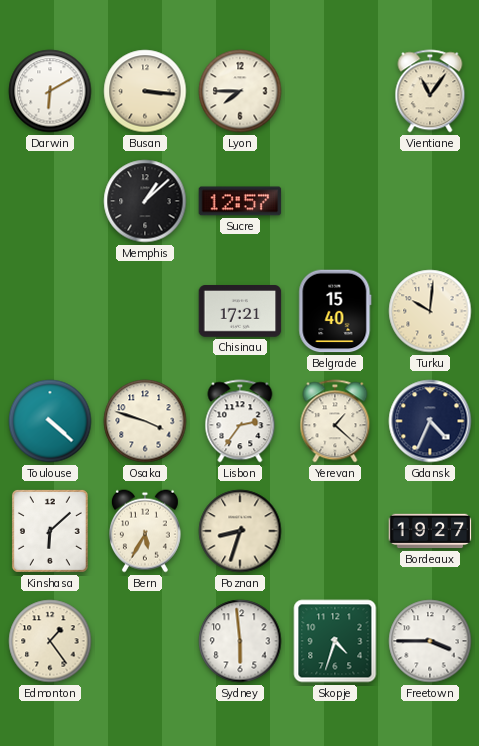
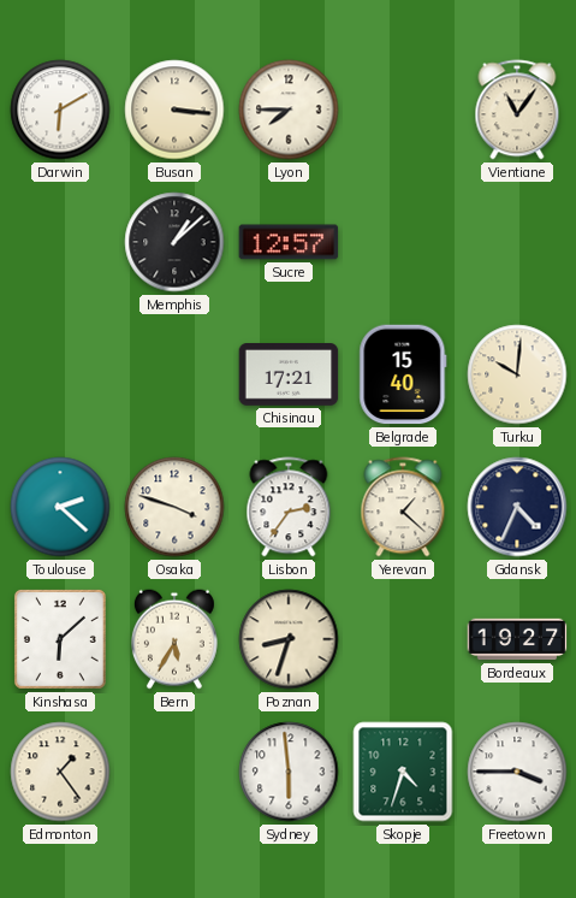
Toulouse: 4:22 -> 2:22
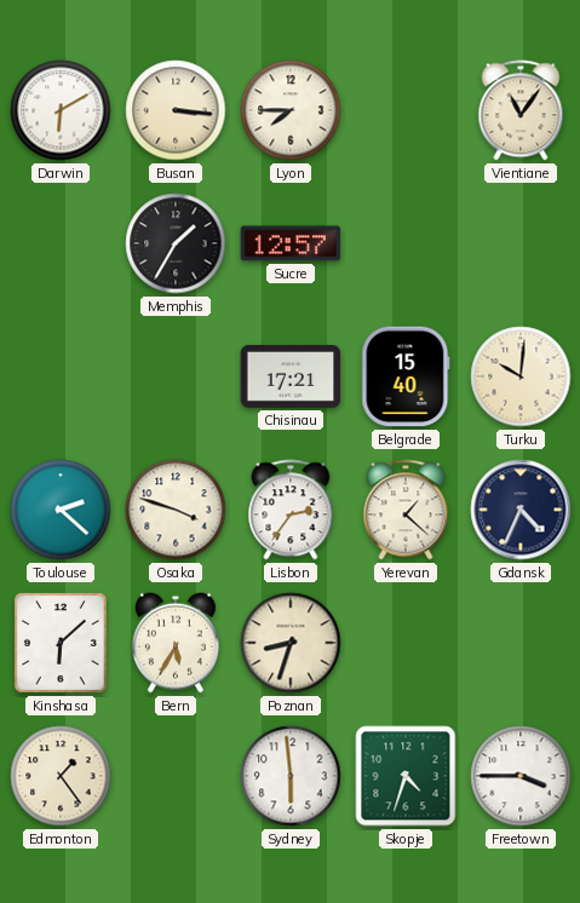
Memphis: 1:08 -> 1:35
Bordeaux: 19:27 -> none
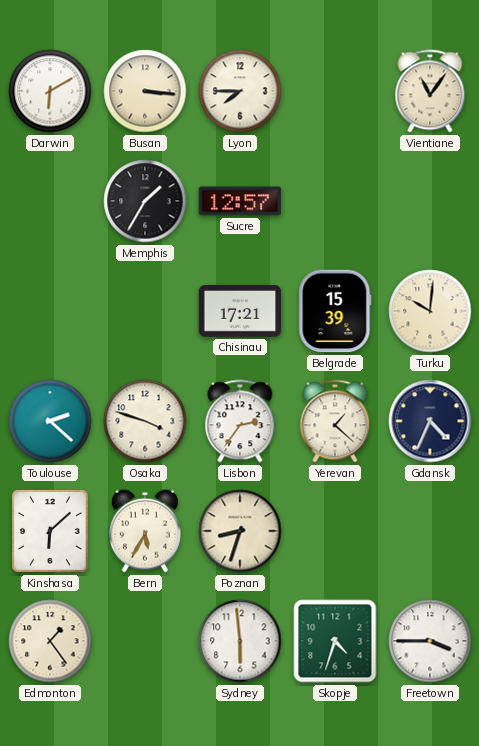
Belgrade: 15:40 -> 15:39
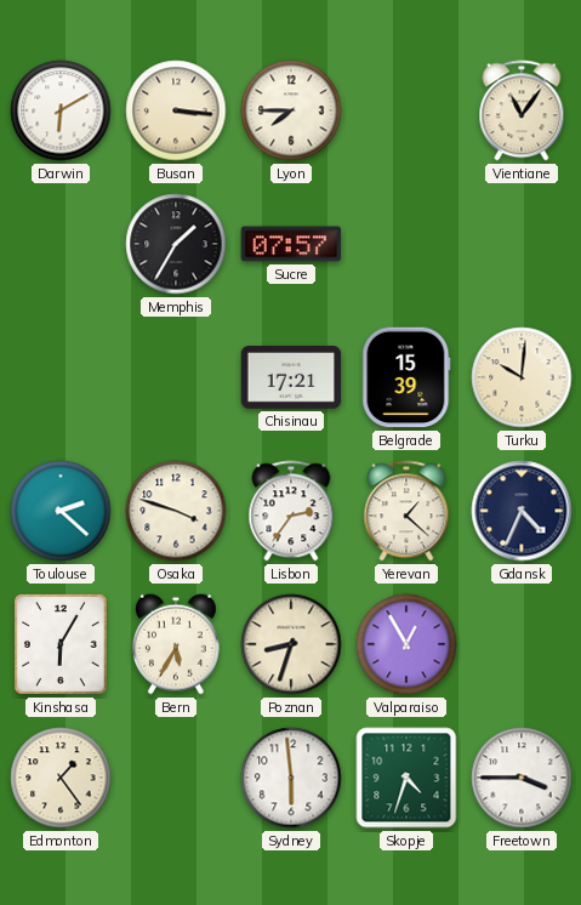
Sucre: 12:57 -> 07:57
Kinshasa: 6:08 -> 6:05
Valparaiso: none -> 12:55
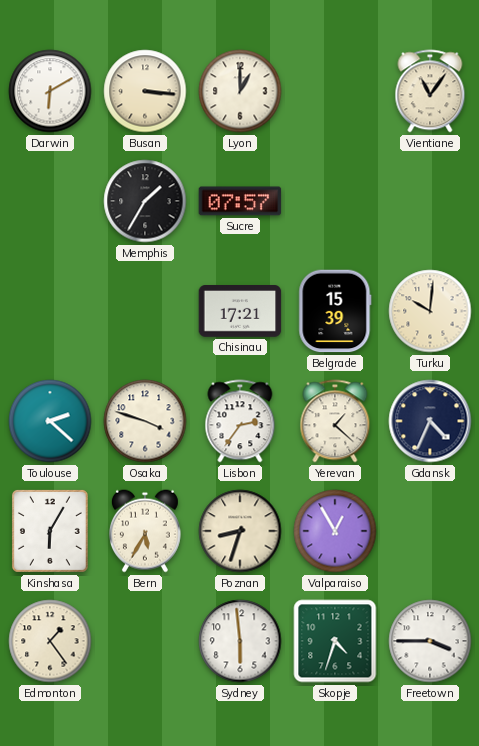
Lyon: 7:45 -> 1:00
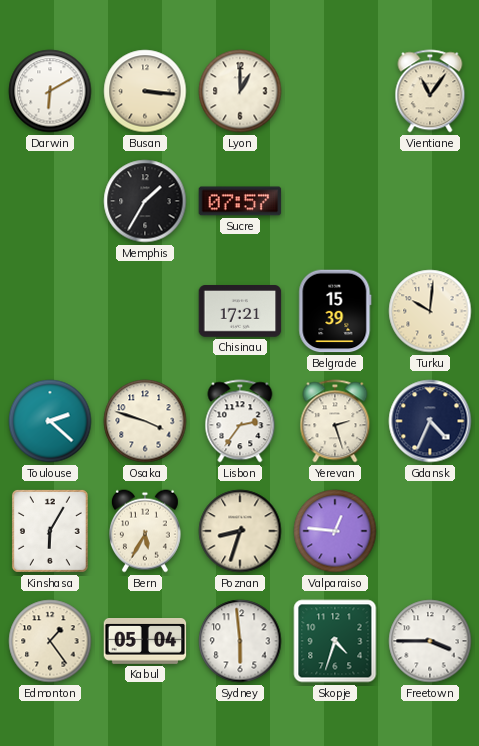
Yerevan: 1:22 -> 2:27
Valparaiso: 12:55 -> 12:46
Kabul: none -> 05:04
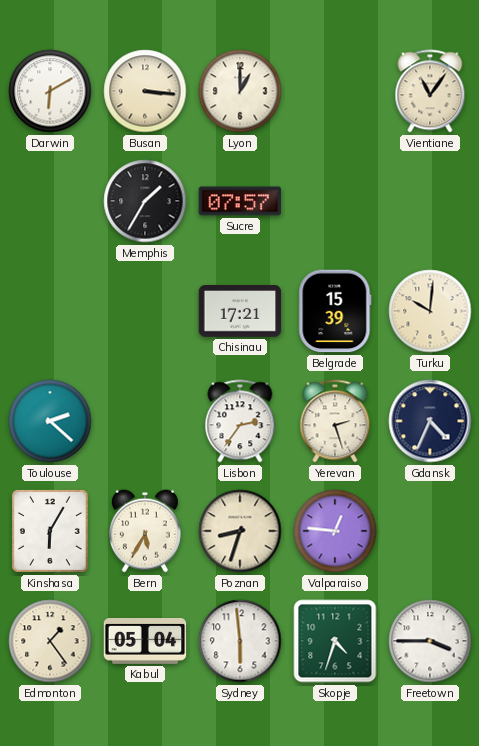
Osaka: 3:48 -> none
